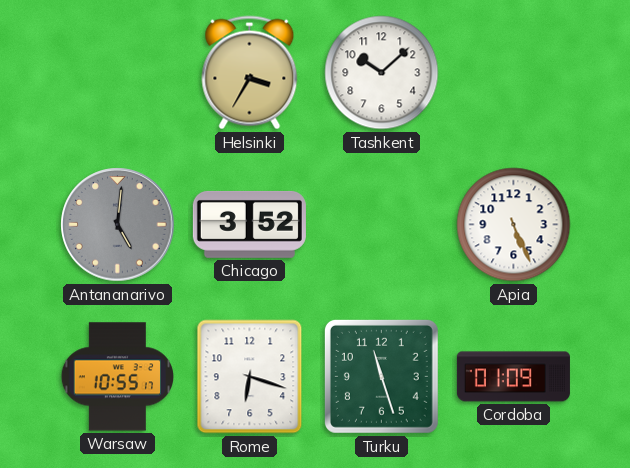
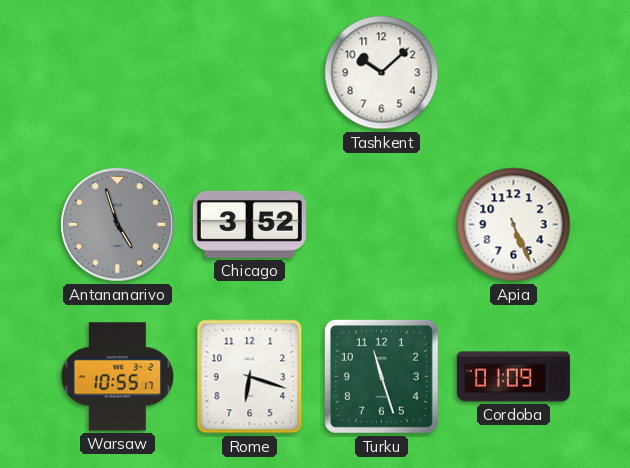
Helsinki: 3:35 -> none
Antananarivo: 5:01 -> 4:57
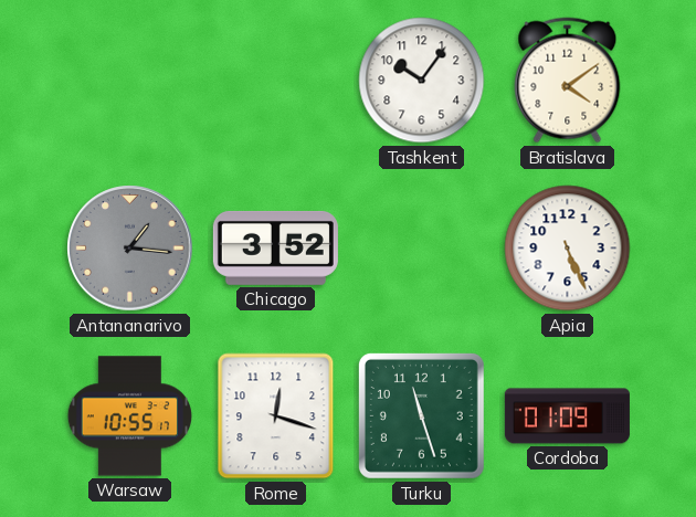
Tashkent: 10:08 -> 10:06
Bratislava: none -> 4:09
Antananarivo: 4:57 -> 1:16
Rome: 6:18 -> 12:18
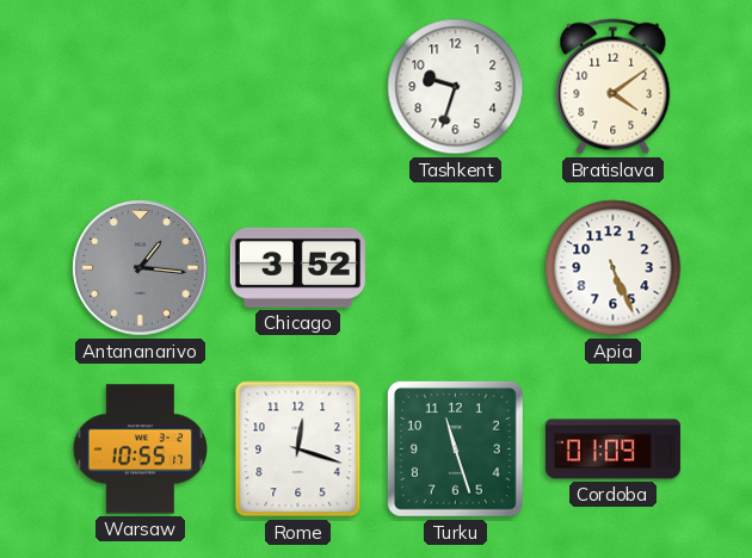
Tashkent: 10:06 -> 9:33
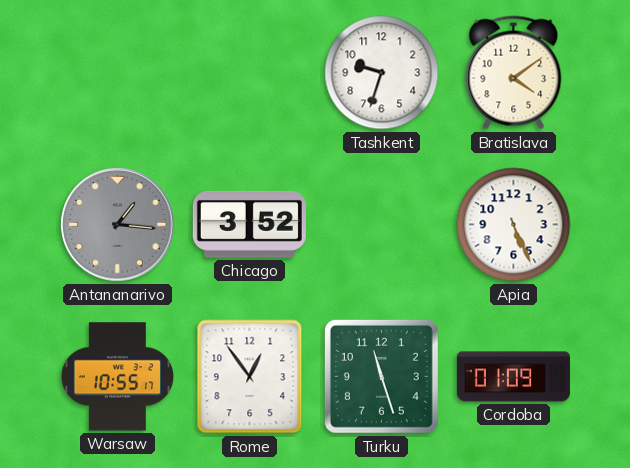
Rome: 12:18 -> 12:54
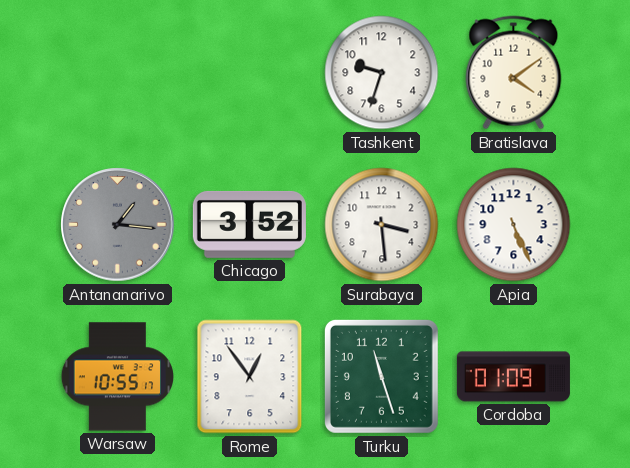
Surabaya: none -> 3:29
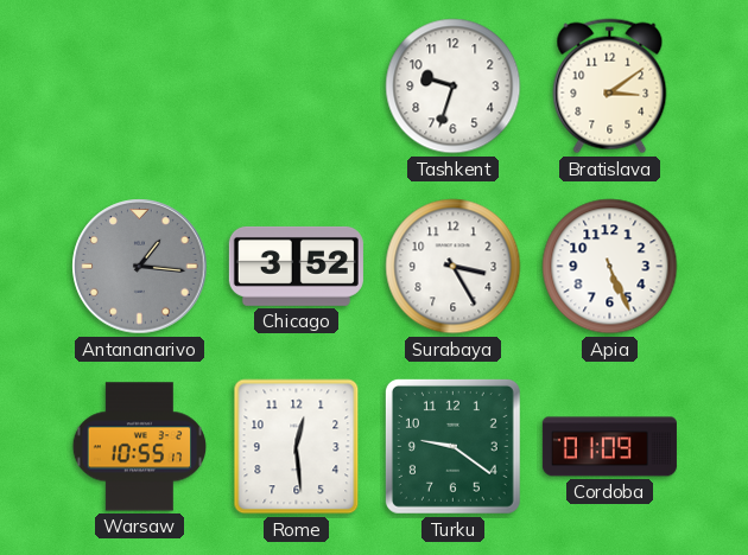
Bratislava: 4:09 -> 3:09
Surabaya: 3:29 -> 3:25
Rome: 12:54 -> 12:29
Turku: 11:27 -> 9:21
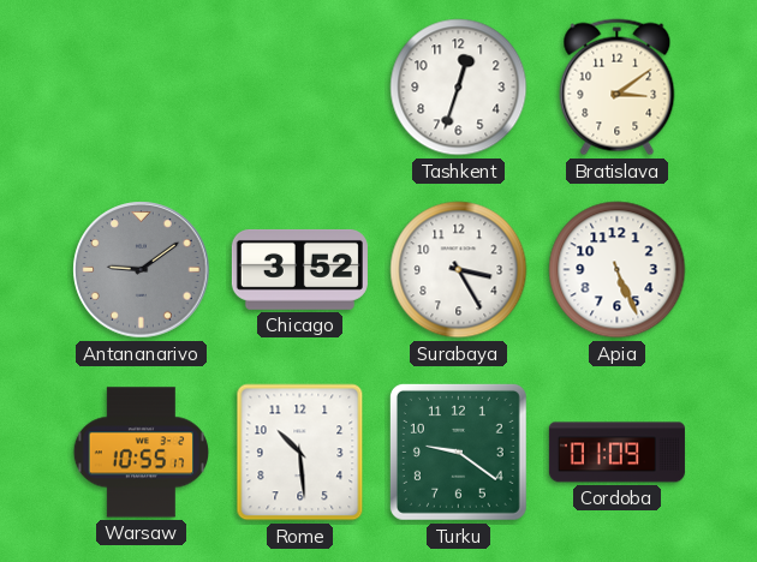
Tashkent: 9:33 -> 12:33
Antananarivo: 1:16 -> 9:09
Rome: 12:29 -> 10:29
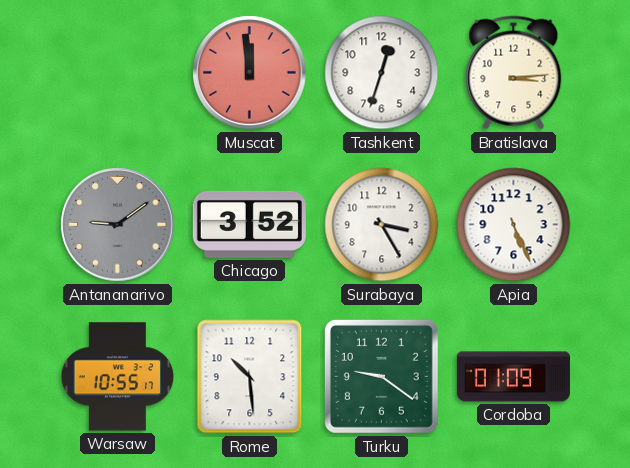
Muscat: none -> 11:59
Bratislava: 3:09 -> 3:14
